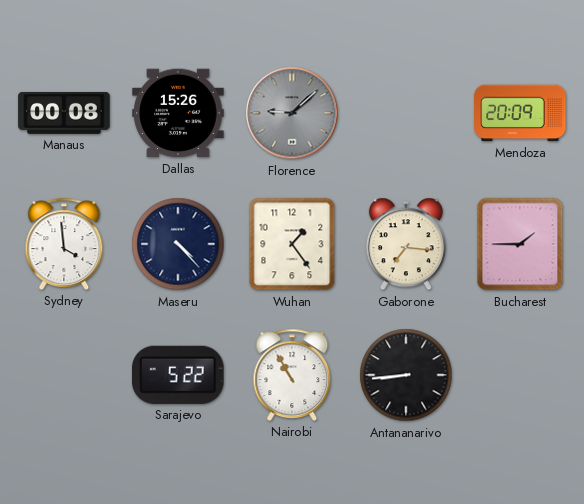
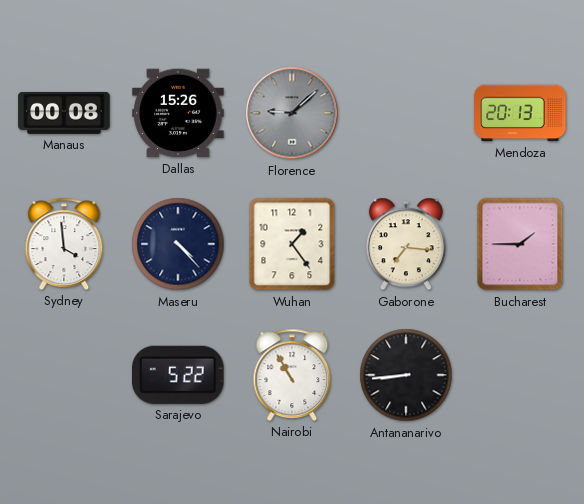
Mendoza: 20:09 -> 20:13
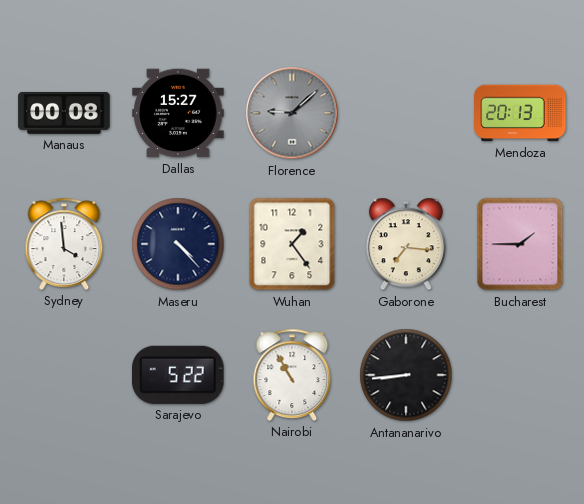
Dallas: 15:26 -> 15:27
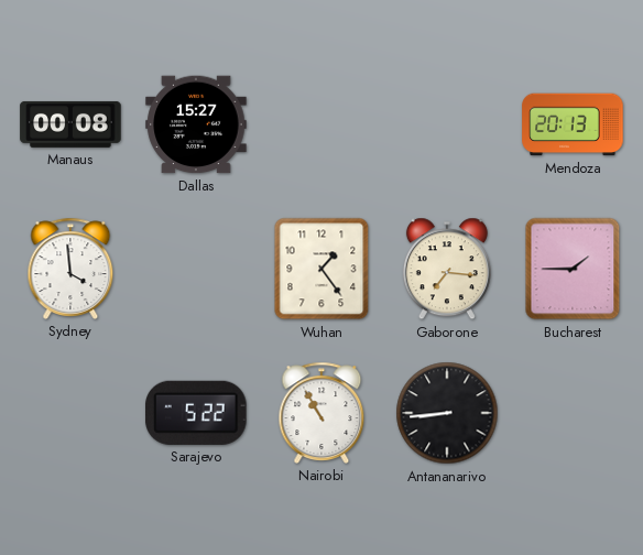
Florence: 9:08 -> none
Maseru: 4:23 -> none
